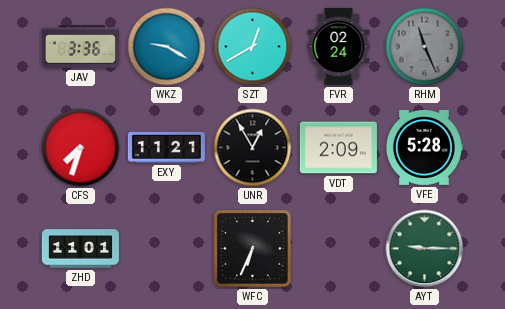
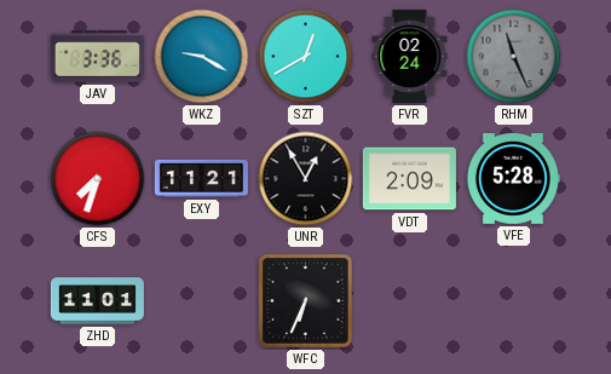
AYT: 9:15 -> none
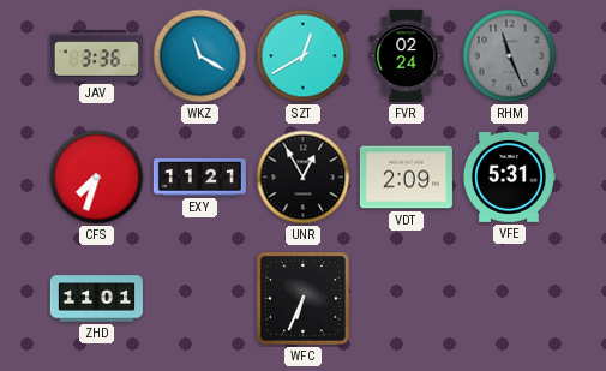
WKZ: 9:20 -> 11:20
VFE: 5:28 -> 5:31
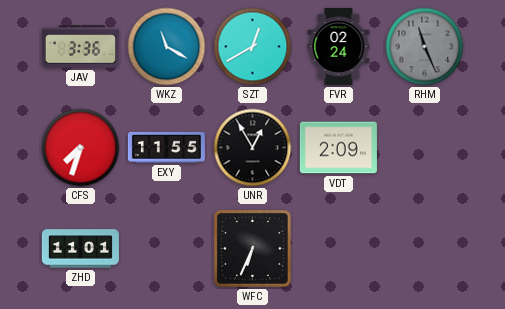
EXY: 11:21 -> 11:55
VFE: 5:31 -> none
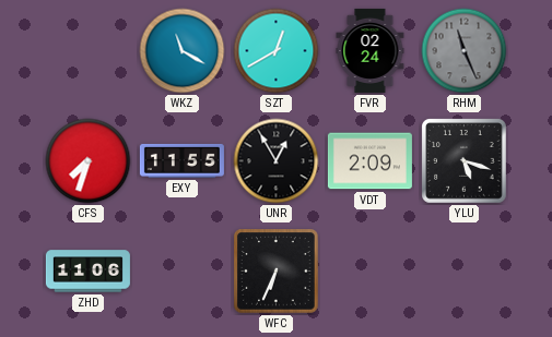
JAV: 3:36 -> none
YLU: none -> 5:18
ZHD: 11:01 -> 11:06
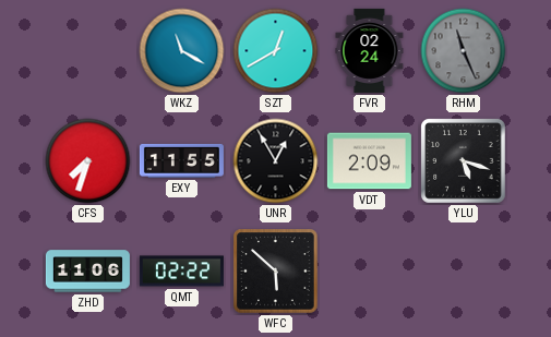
QMT: none -> 02:22
WFC: 6:34 -> 5:52
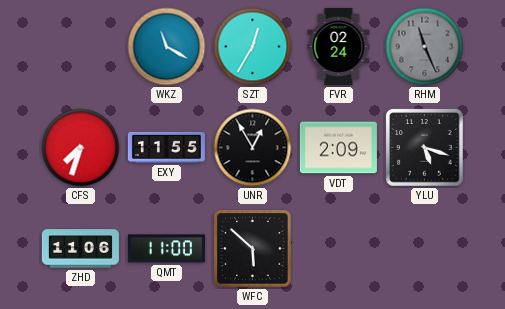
SZT: 12:40 -> 12:35
QMT: 02:22 -> 11:00
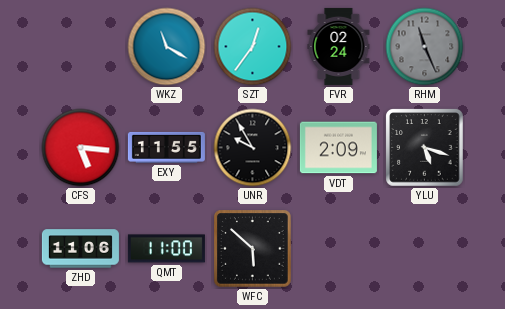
SZT: 12:35 -> 12:36
CFS: 7:33 -> 5:16
UNR: 12:55 -> 9:55
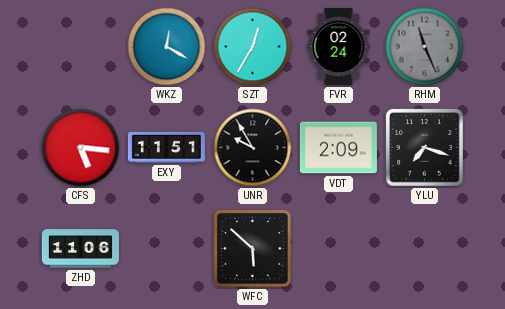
WKZ: 11:20 -> 12:20
SZT: 12:36 -> 12:35
EXY: 11:55 -> 11:51
YLU: 5:18 -> 7:18
QMT: 11:00 -> none
